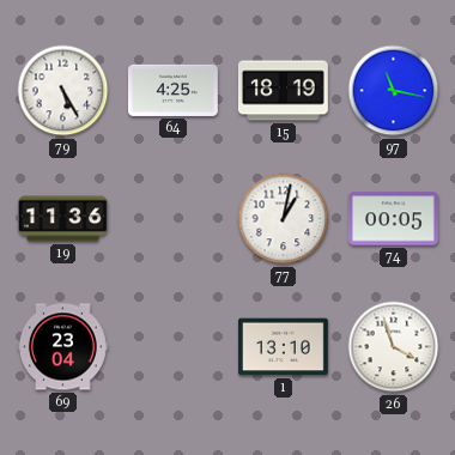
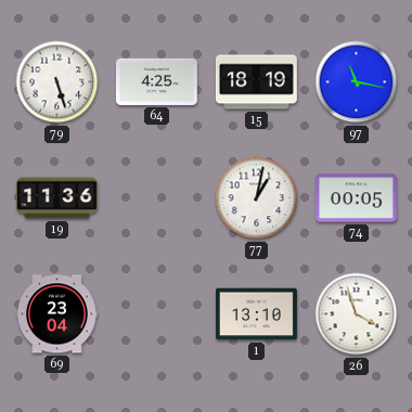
79: 5:25 -> 5:27
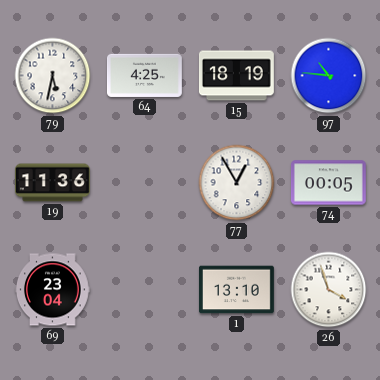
79: 5:27 -> 5:32
97: 11:17 -> 10:46
77: 1:02 -> 12:55
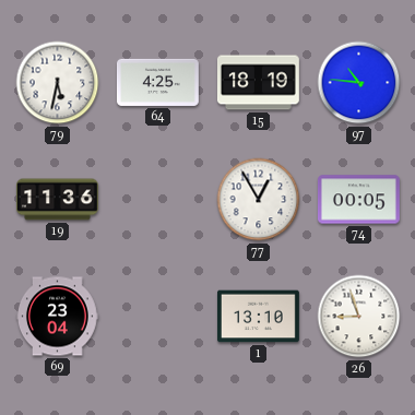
26: 3:57 -> 8:57
